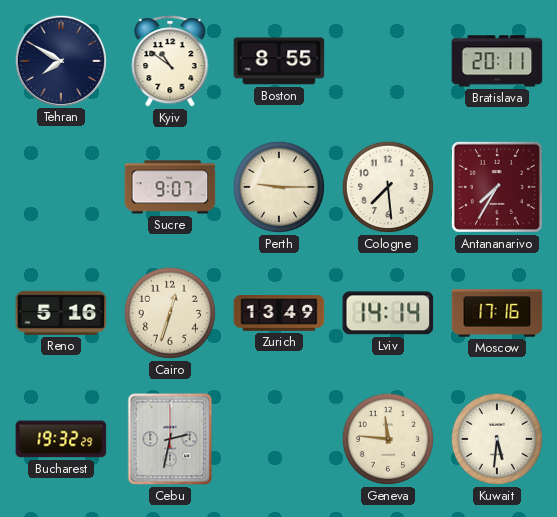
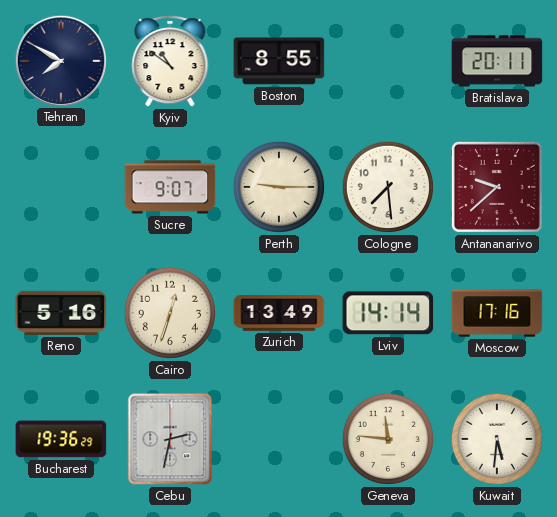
Antananarivo: 7:35 -> 9:38
Bucharest: 19:32 -> 19:36
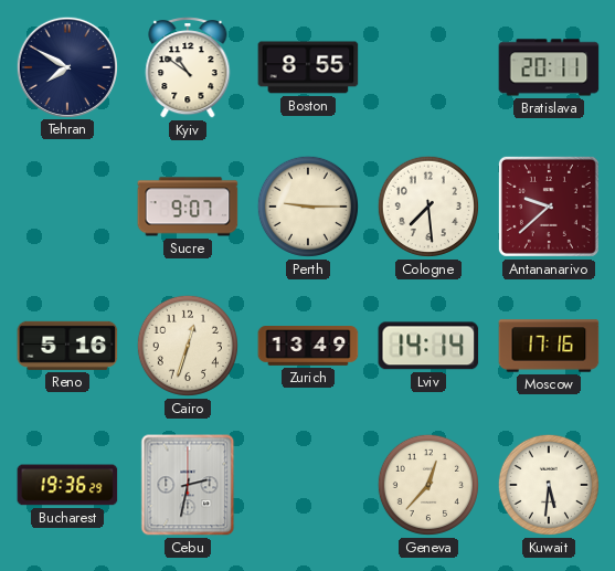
Geneva: 11:46 -> 12:37
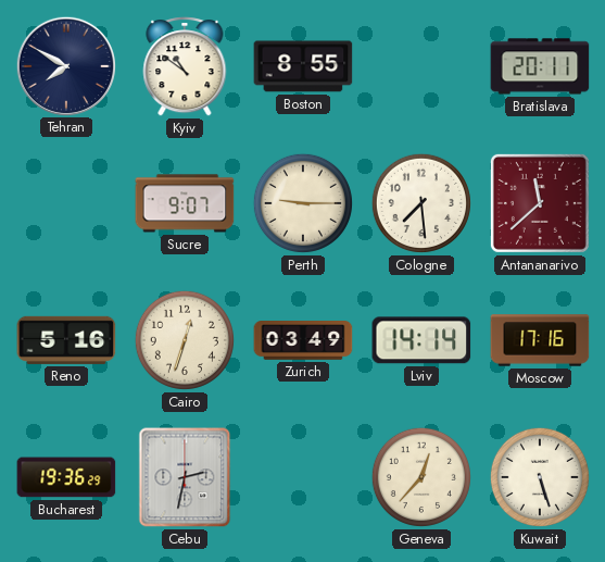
Antananarivo: 9:38 -> 11:38
Zurich: 13:49 -> 03:49
Kuwait: 5:31 -> 5:27
